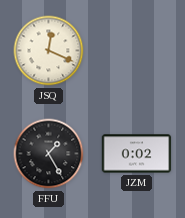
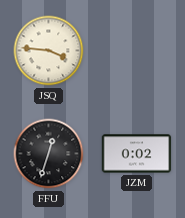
JSQ: 12:19 -> 3:46
FFU: 1:25 -> 12:33
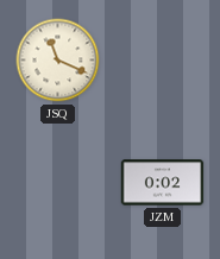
JSQ: 3:46 -> 11:19
FFU: 12:33 -> none
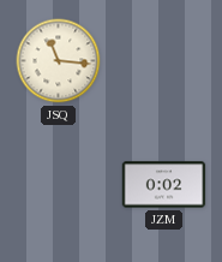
JSQ: 11:19 -> 11:16
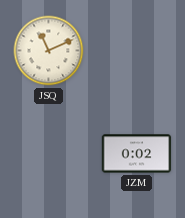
JSQ: 11:16 -> 11:11
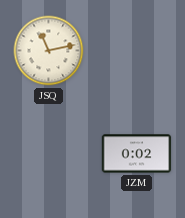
JSQ: 11:11 -> 11:13
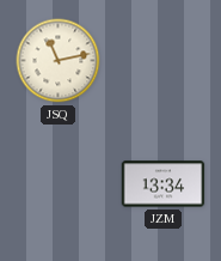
JZM: 0:02 -> 13:34
